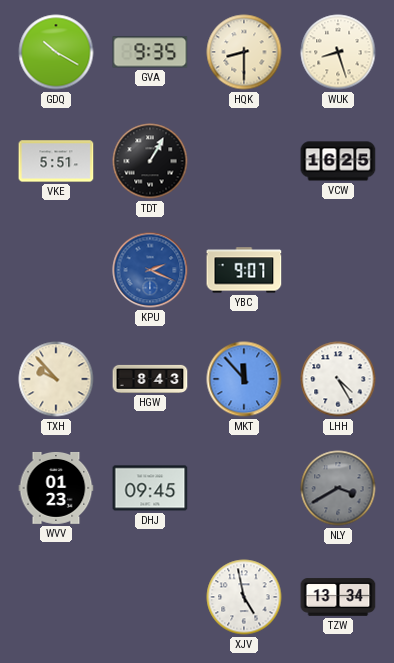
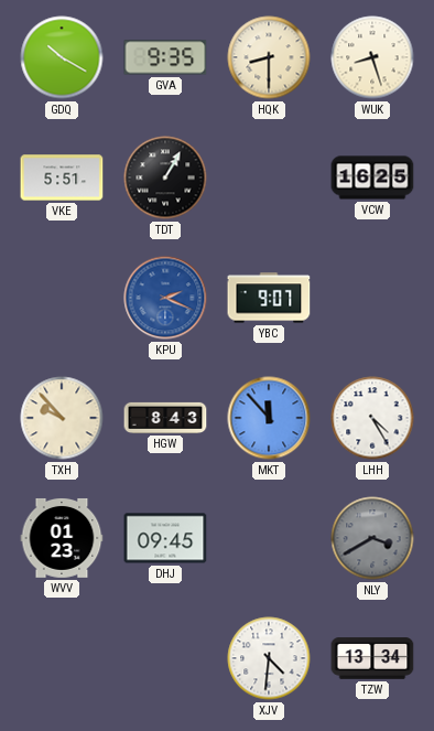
XJV: 4:58 -> 4:31
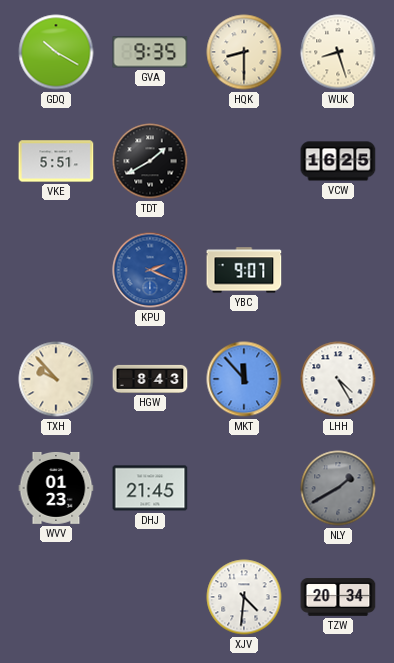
TDT: 1:05 -> 1:40
DHJ: 09:45 -> 21:45
NLY: 3:40 -> 1:40
TZW: 13:34 -> 20:34
